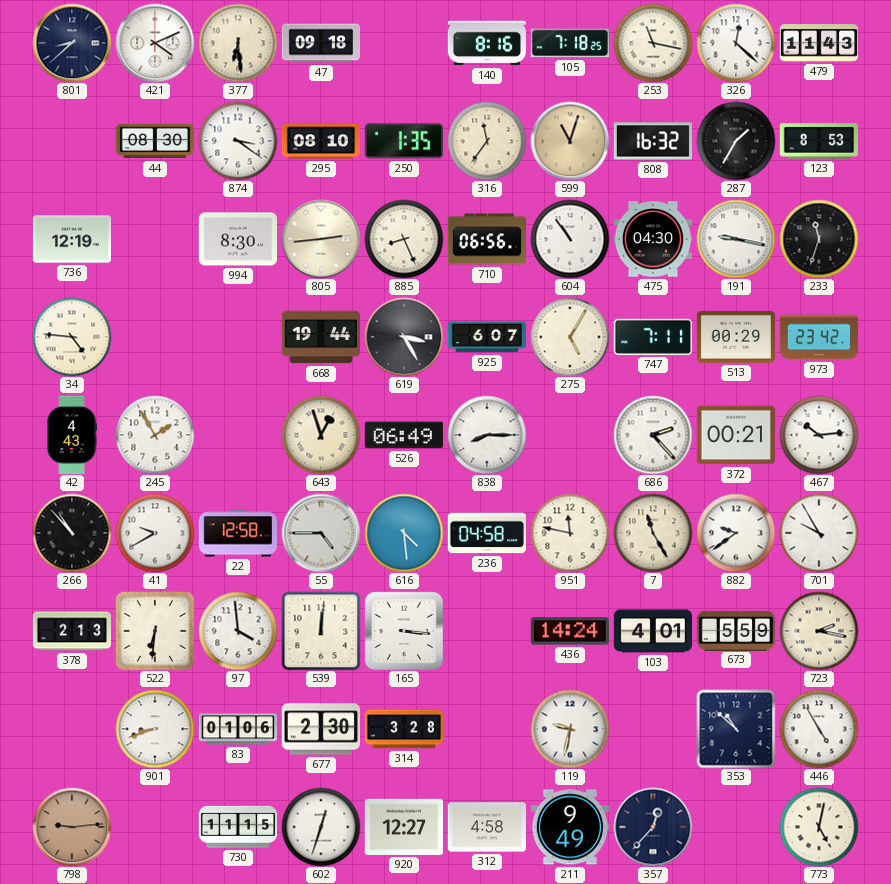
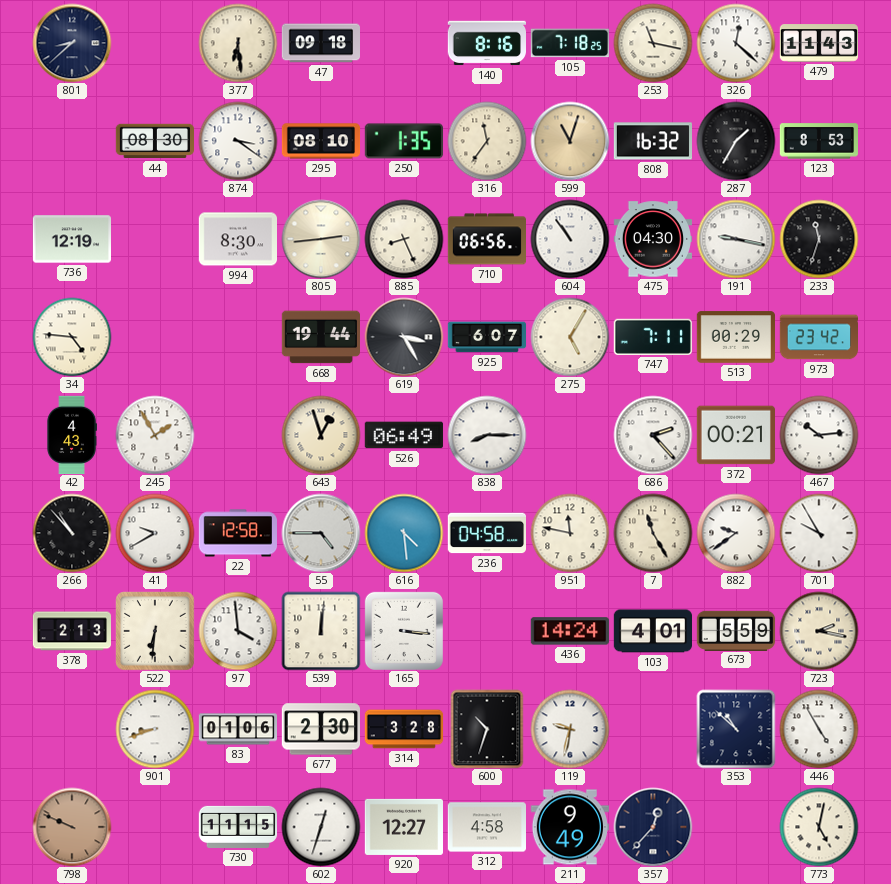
421: 4:11 -> none
600: none -> 10:33
798: 9:14 -> 9:49
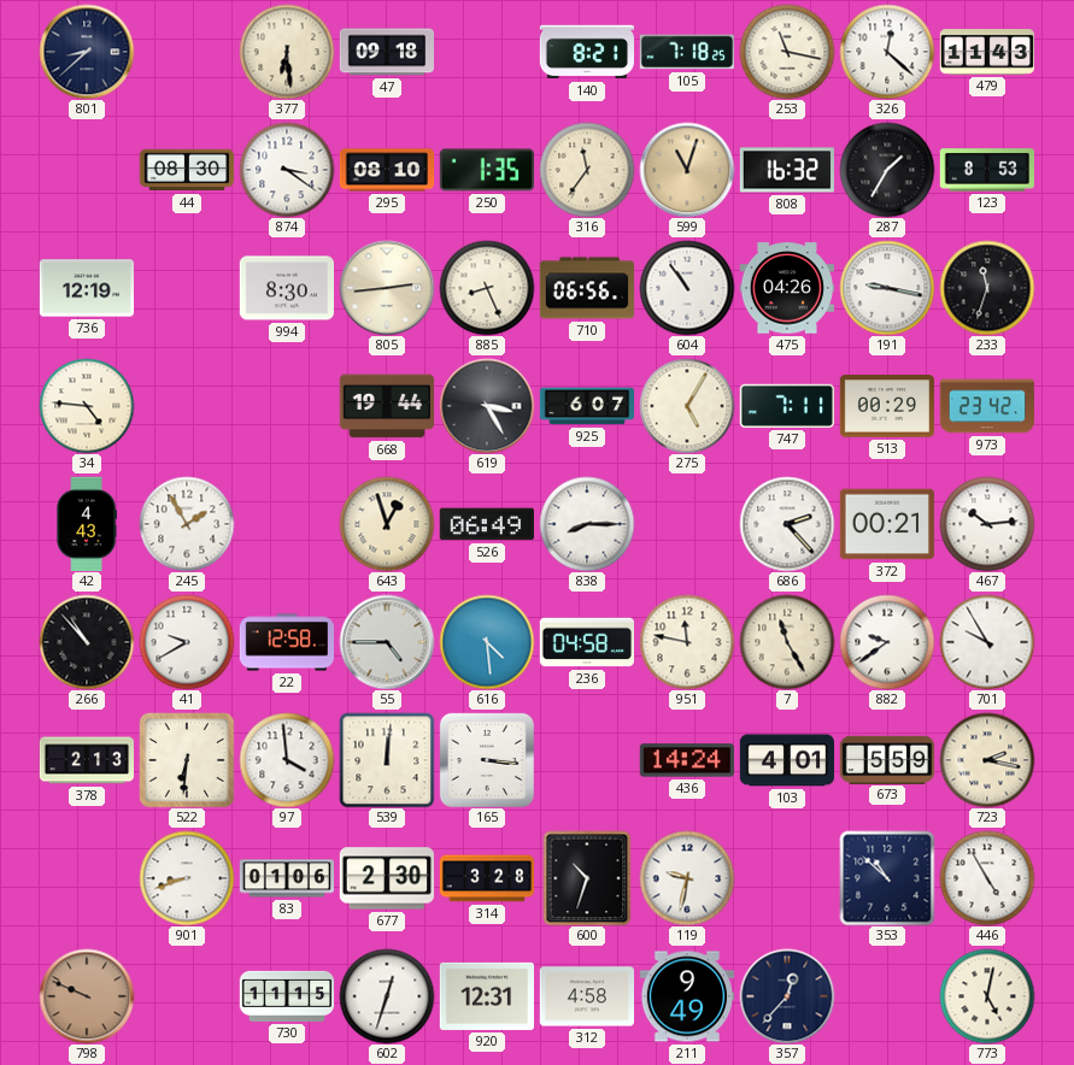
140: 8:16 -> 8:21
475: 04:30 -> 04:26
920: 12:27 -> 12:31
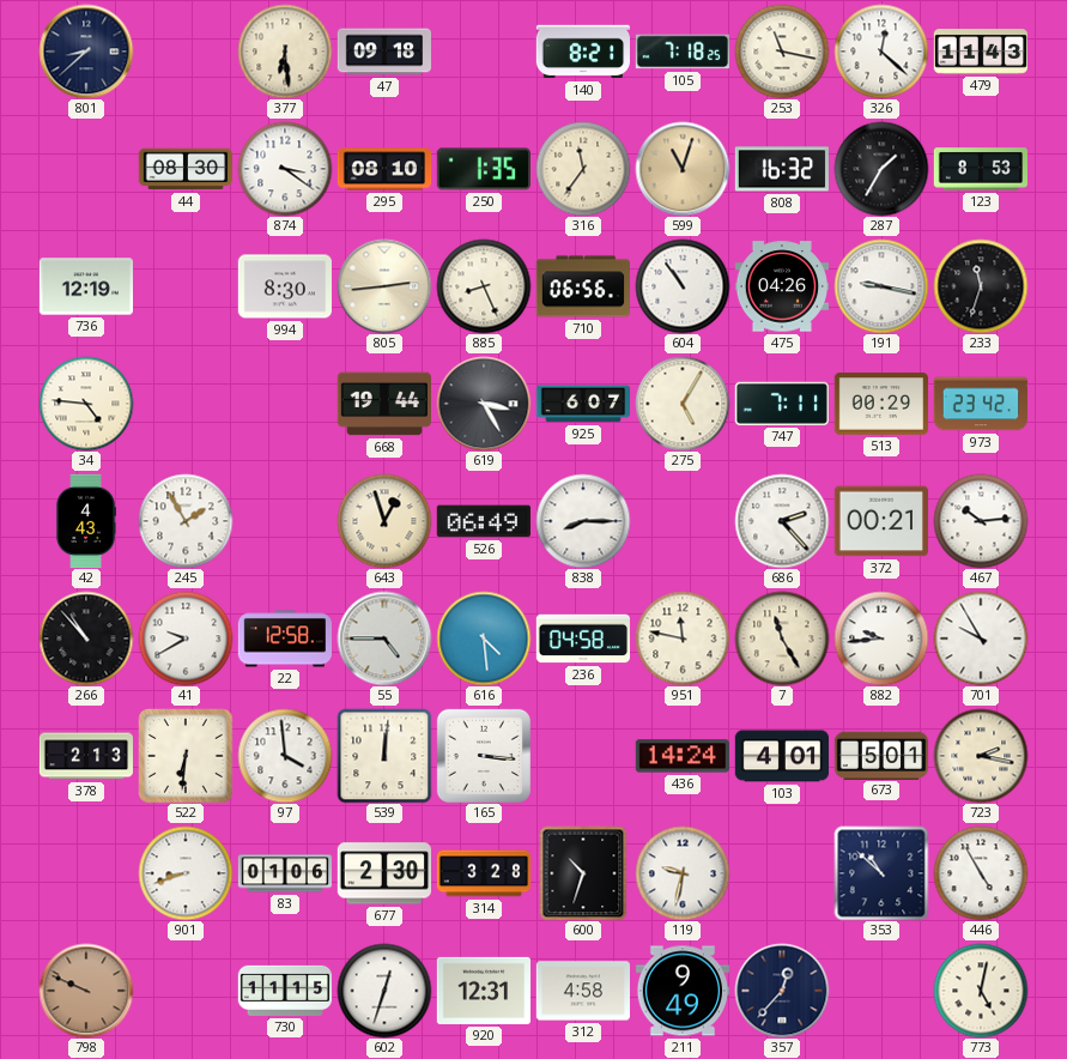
882: 9:39 -> 9:44
673: 5:59 -> 5:01
